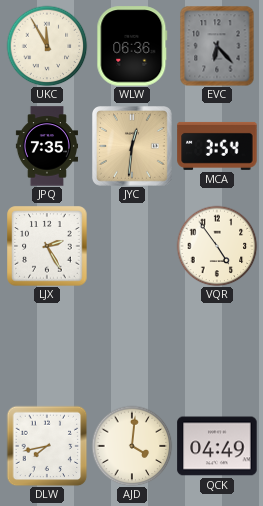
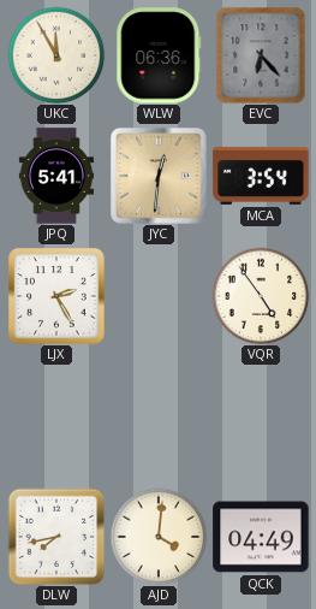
JPQ: 7:35 -> 5:41
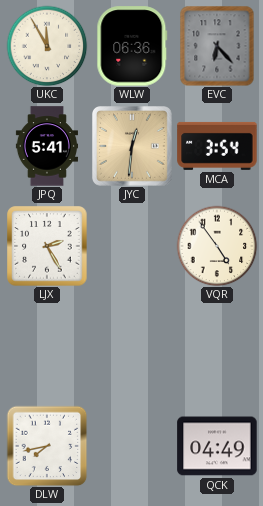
AJD: 4:01 -> none
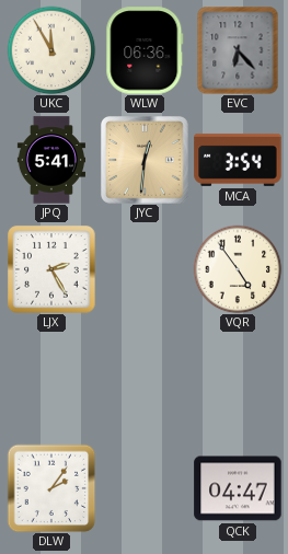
DLW: 7:43 -> 2:06
QCK: 04:49 -> 04:47
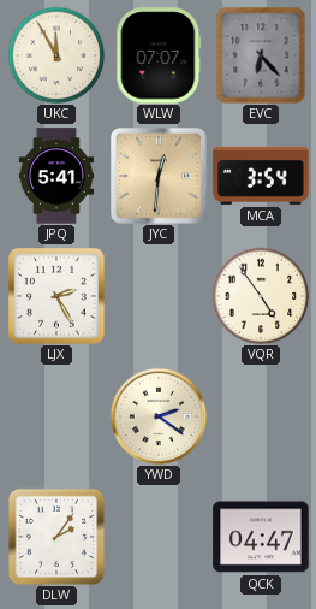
WLW: 06:36 -> 07:07
YWD: none -> 2:21
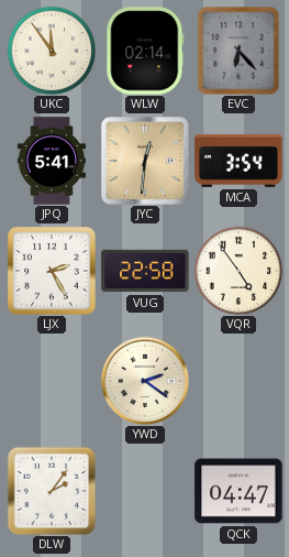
UKC: 11:55 -> 11:54
WLW: 07:07 -> 02:14
VUG: none -> 22:58
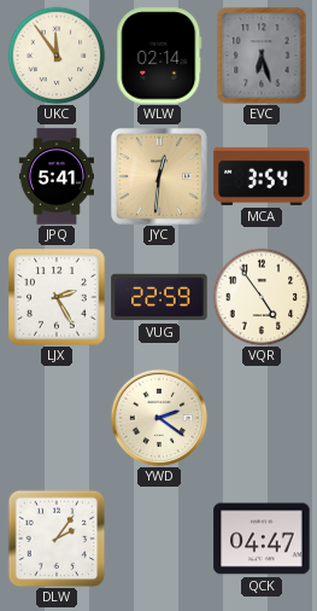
EVC: 6:23 -> 6:27
VUG: 22:58 -> 22:59
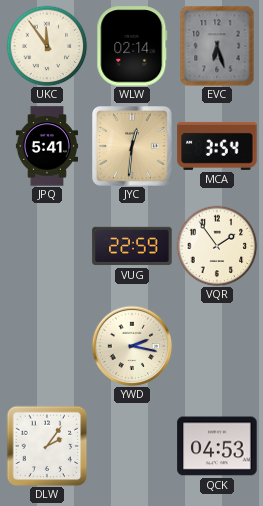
LJX: 2:25 -> none
VQR: 4:54 -> 1:54
YWD: 2:21 -> 2:17
QCK: 04:47 -> 04:53
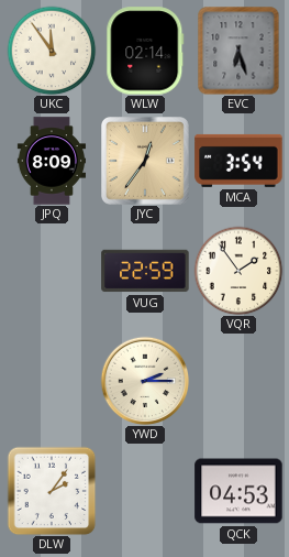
JPQ: 5:41 -> 8:09
JYC: 12:31 -> 12:36
YWD: 2:17 -> 2:15
